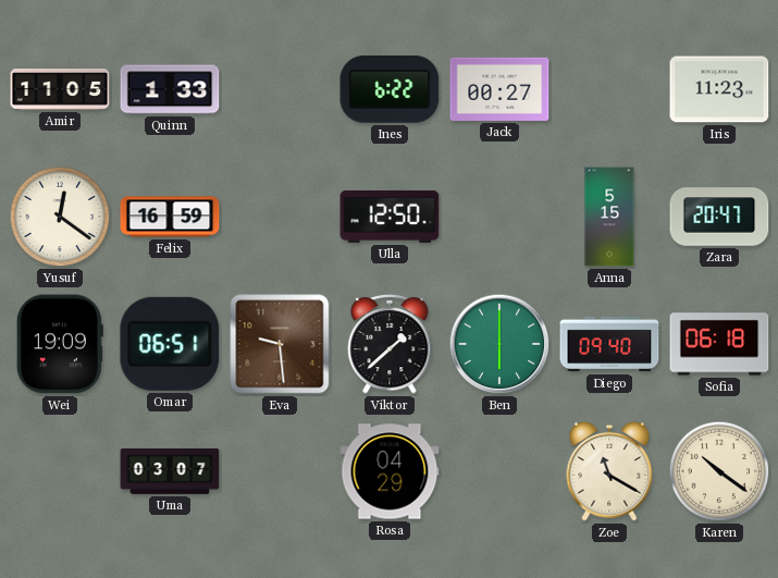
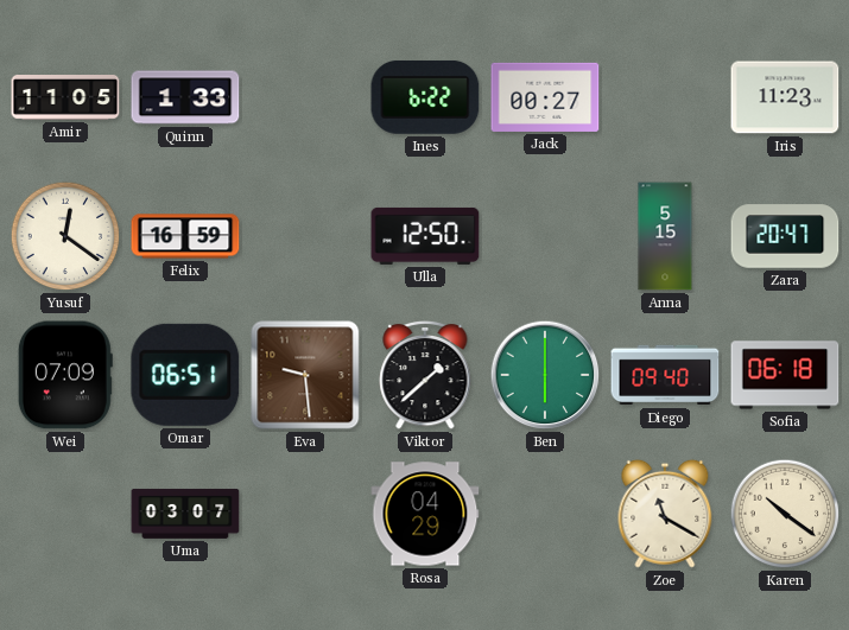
Wei: 19:09 -> 07:09
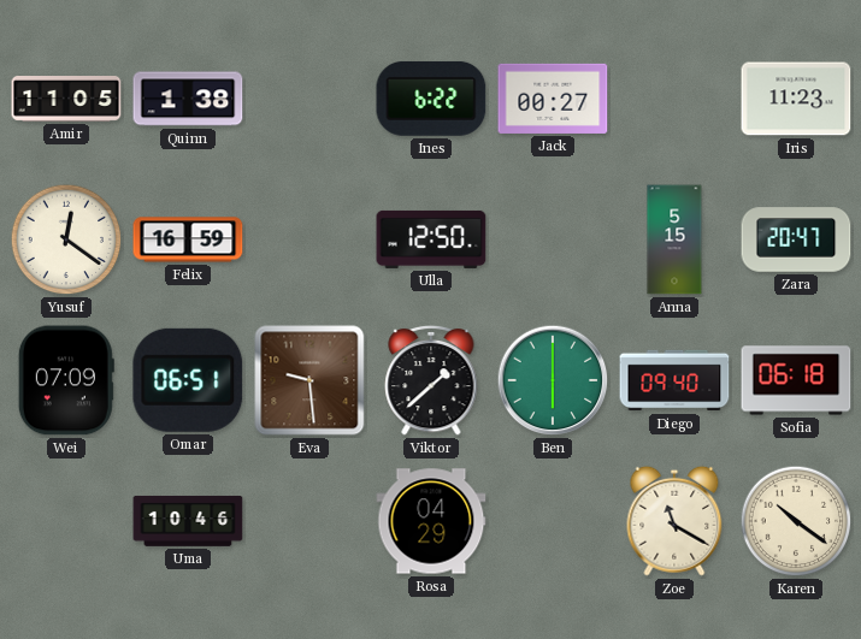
Quinn: 1:33 -> 1:38
Uma: 03:07 -> 10:46
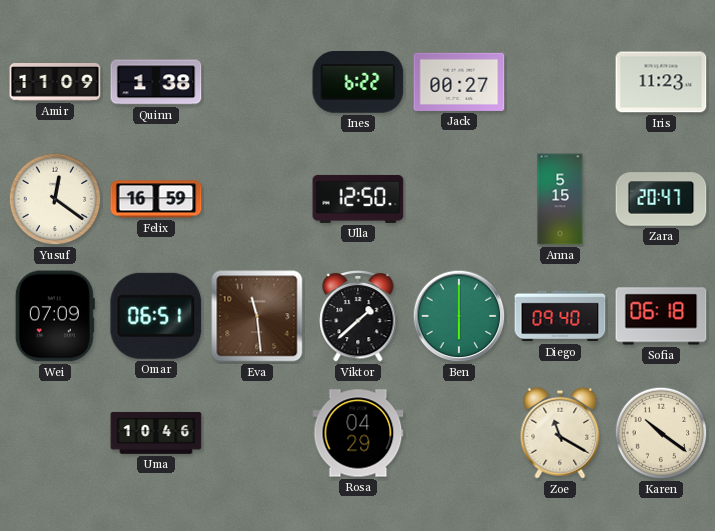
Amir: 11:05 -> 11:09
Eva: 9:29 -> 11:29
